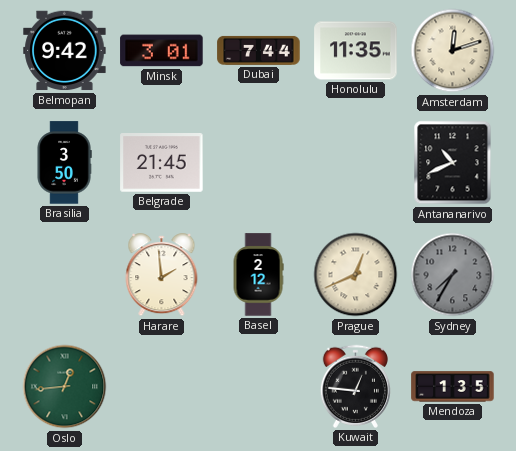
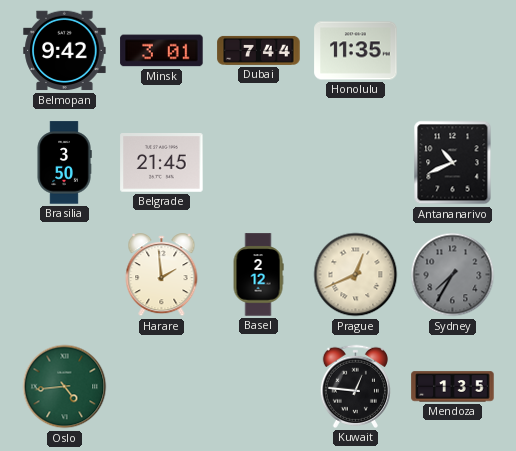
Amsterdam: 12:12 -> none
Oslo: 12:44 -> 4:44
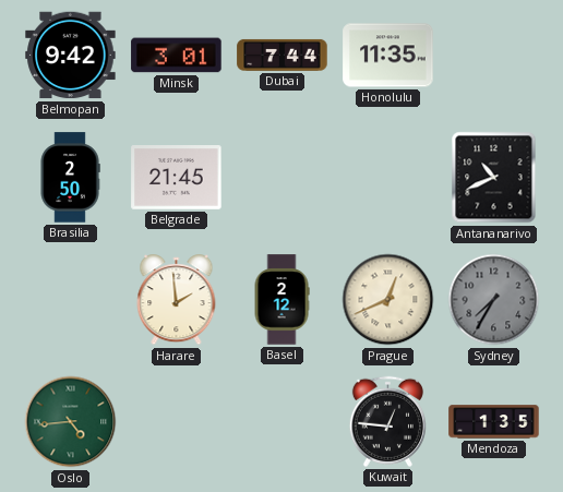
Brasilia: 3:50 -> 2:50
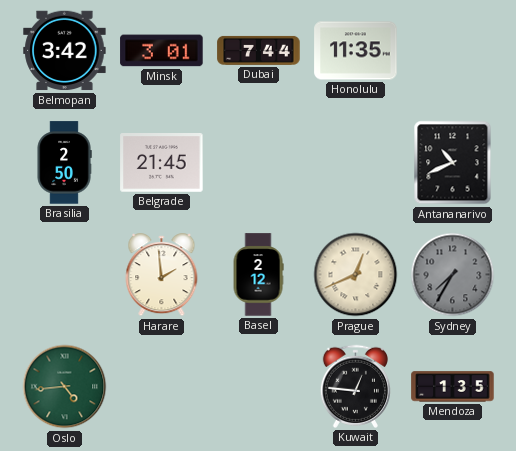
Belmopan: 9:42 -> 3:42
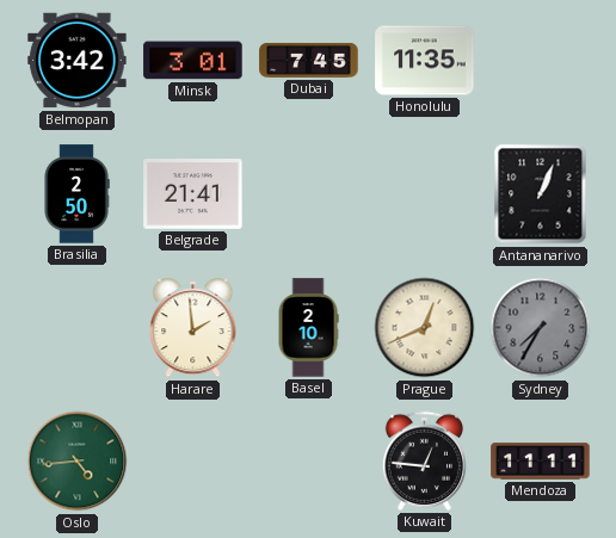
Dubai: 7:44 -> 7:45
Belgrade: 21:45 -> 21:41
Antananarivo: 10:41 -> 1:04
Basel: 2:12 -> 2:10
Mendoza: 1:35 -> 11:11
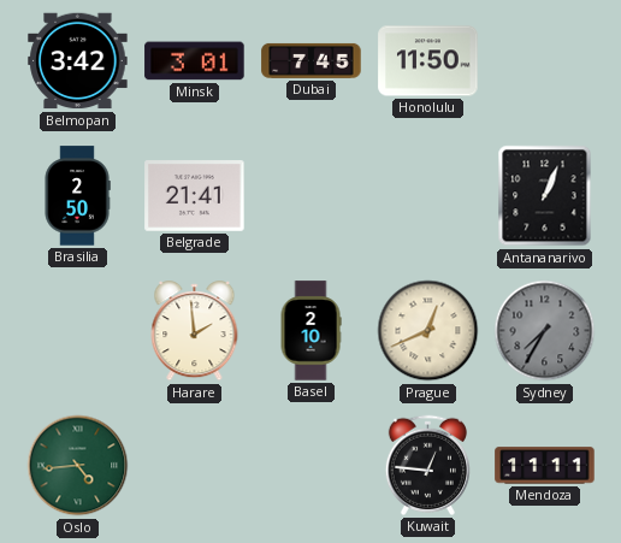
Honolulu: 11:35 -> 11:50
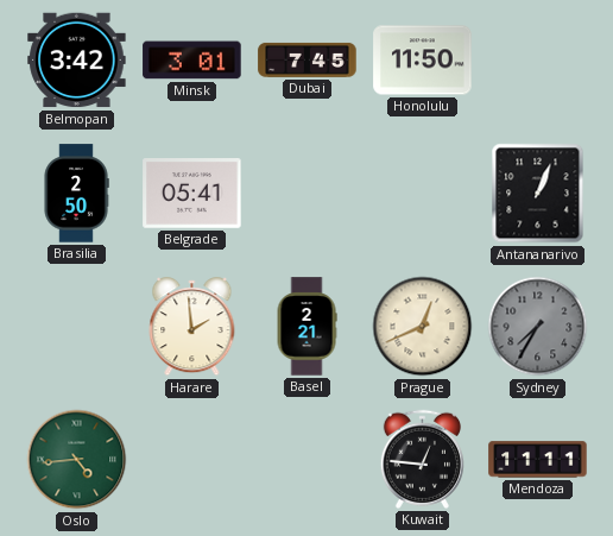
Belgrade: 21:41 -> 05:41
Basel: 2:10 -> 2:21
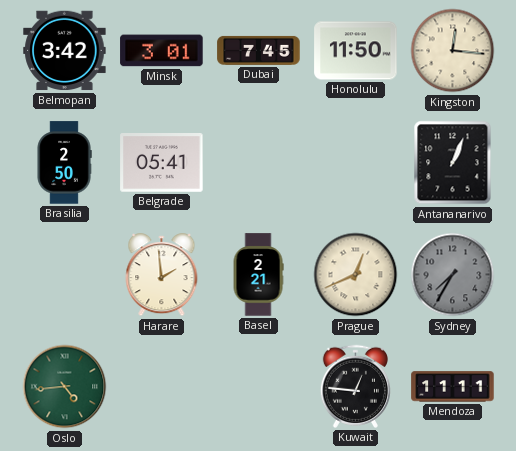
Kingston: none -> 12:16
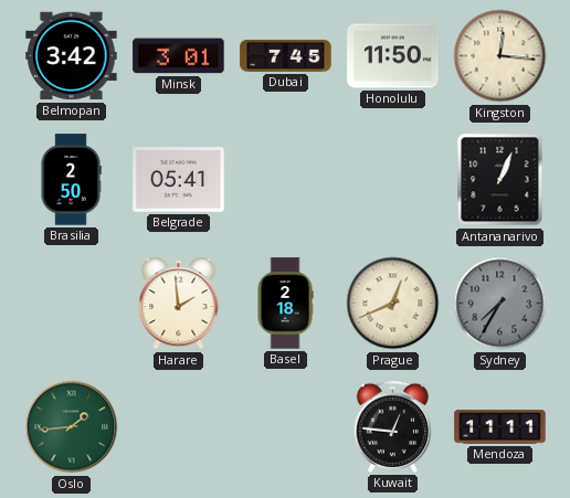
Basel: 2:21 -> 2:18
Oslo: 4:44 -> 1:44
